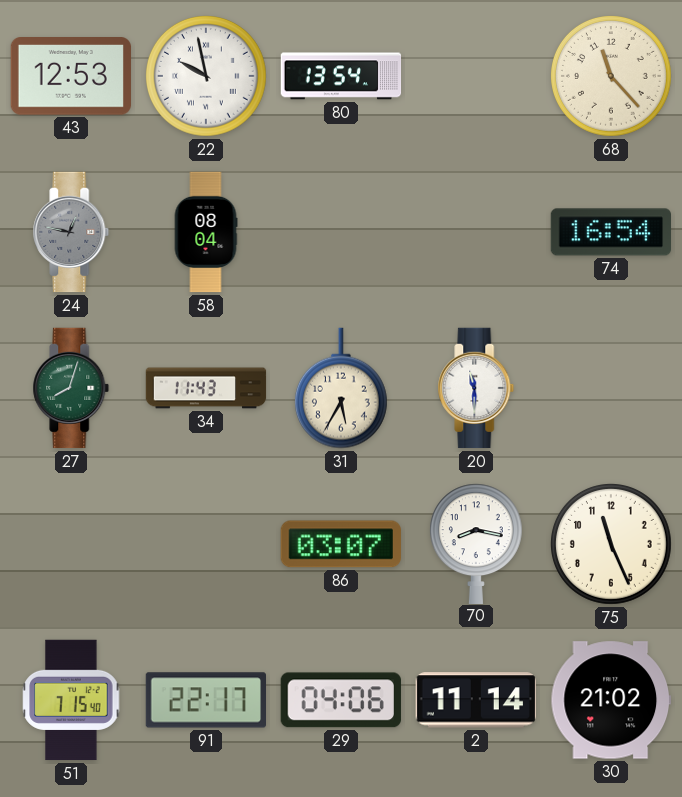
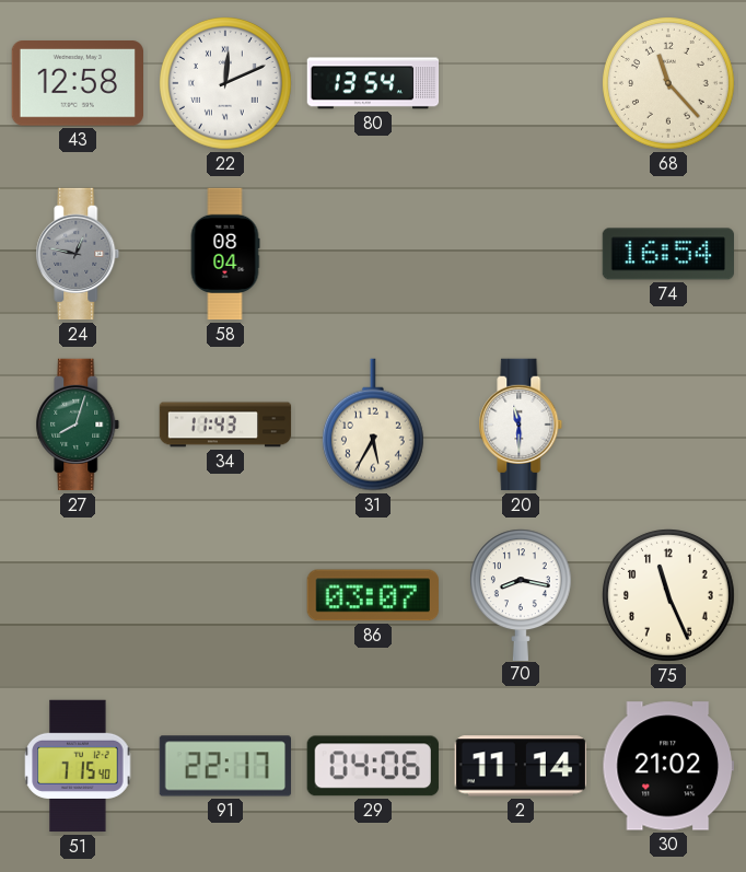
43: 12:53 -> 12:58
22: 9:58 -> 12:11
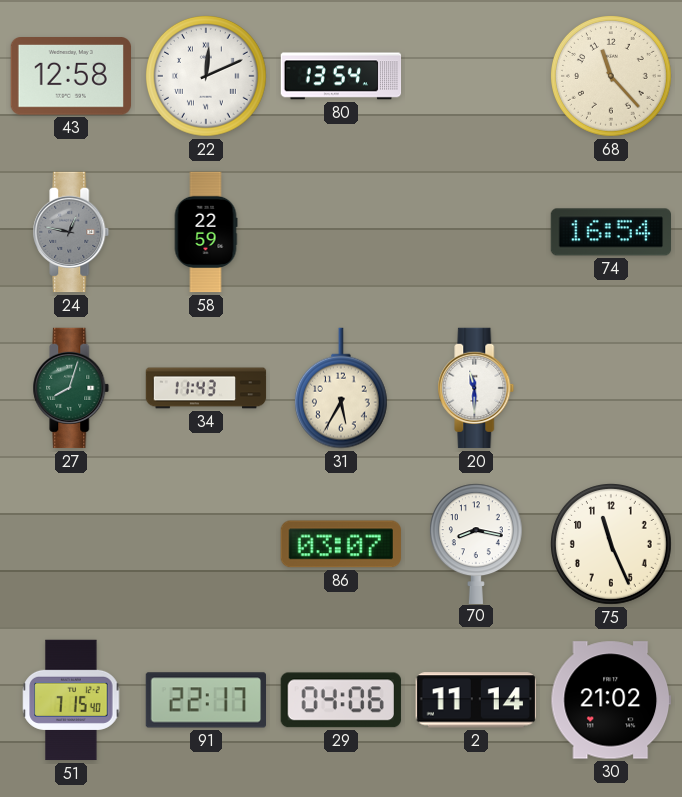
58: 08:04 -> 22:59
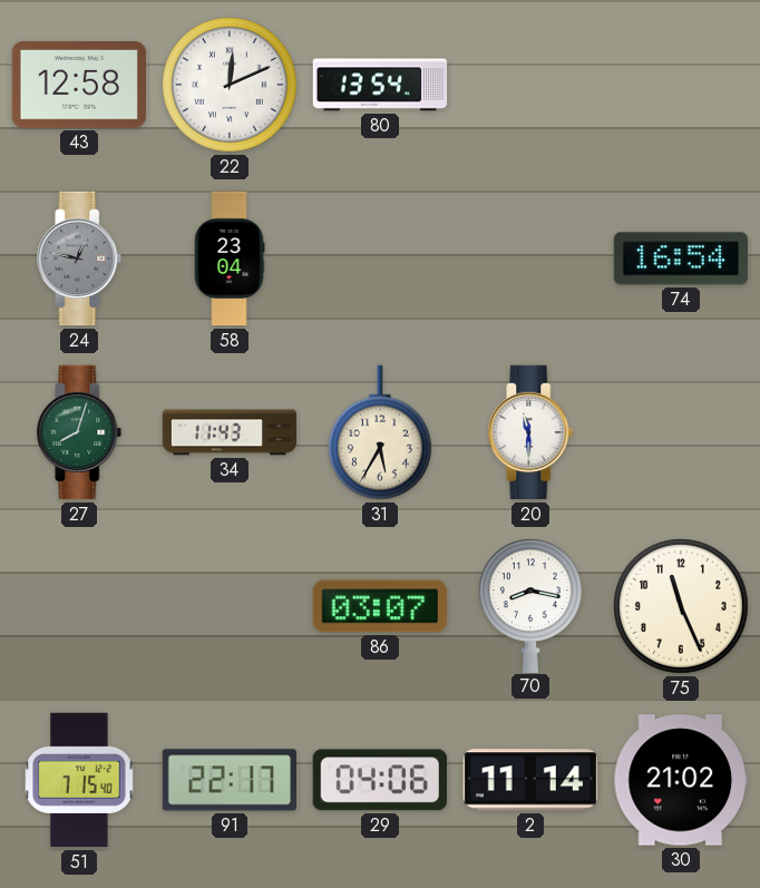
68: 11:23 -> none
58: 22:59 -> 23:04
